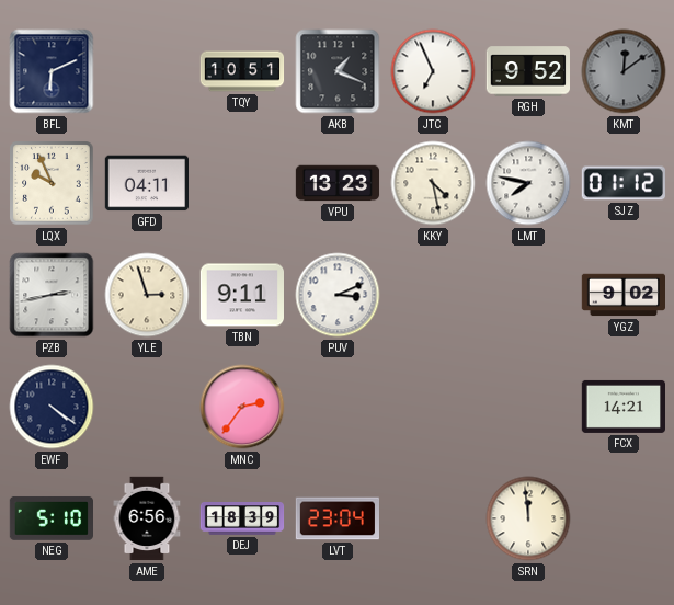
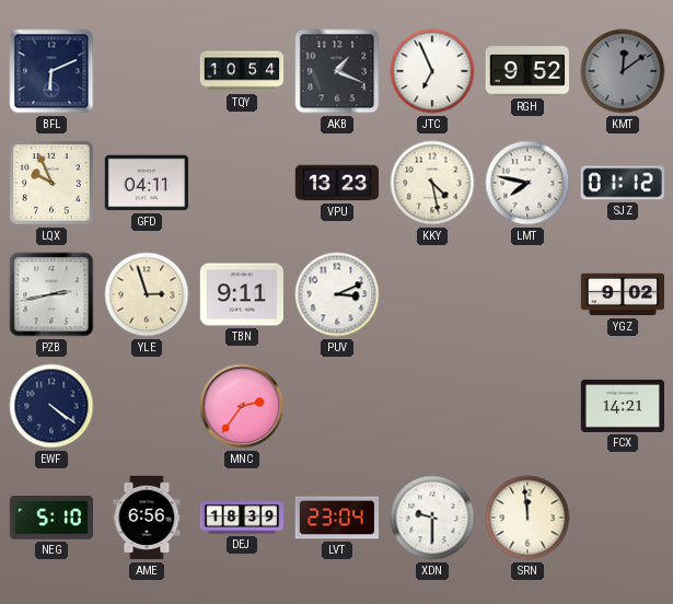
TQY: 10:51 -> 10:54
XDN: none -> 9:30
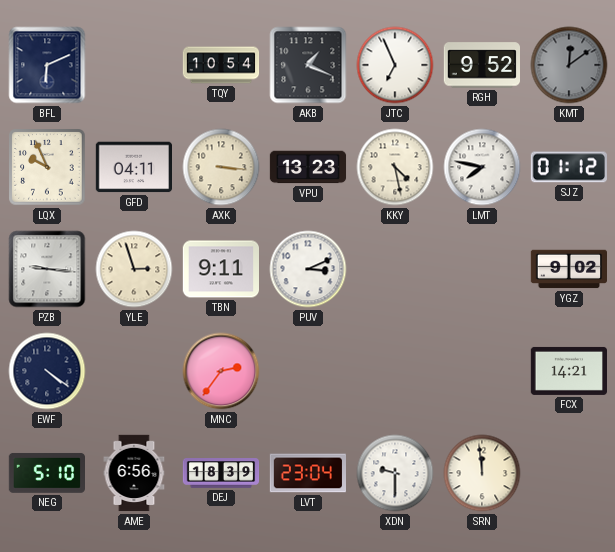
AXK: none -> 3:16
PZB: 2:43 -> 9:16
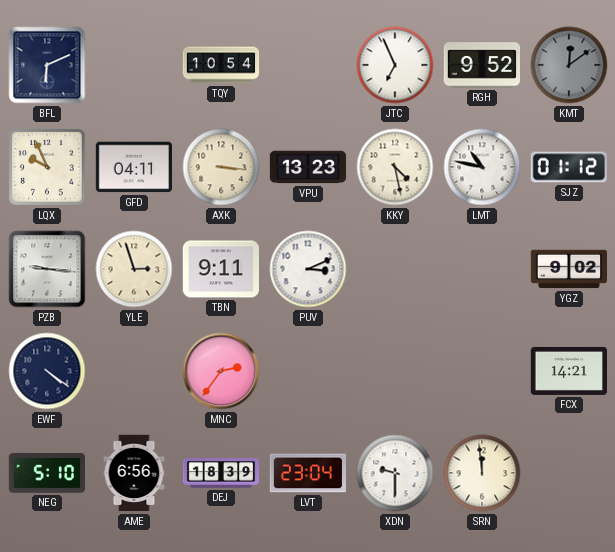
AKB: 1:19 -> none
LMT: 7:47 -> 10:47
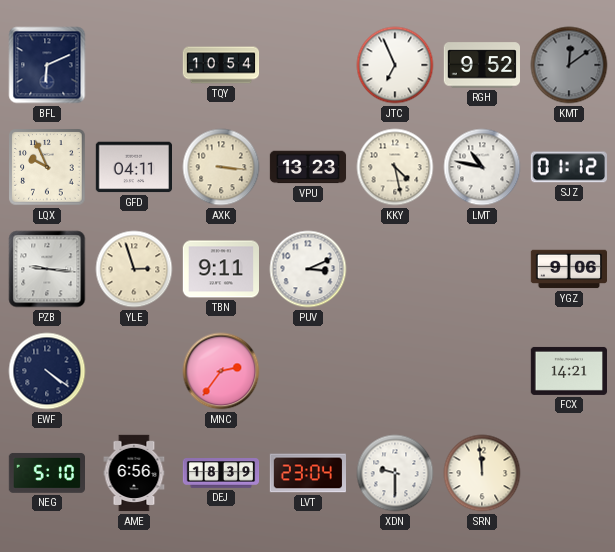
YGZ: 9:02 -> 9:06
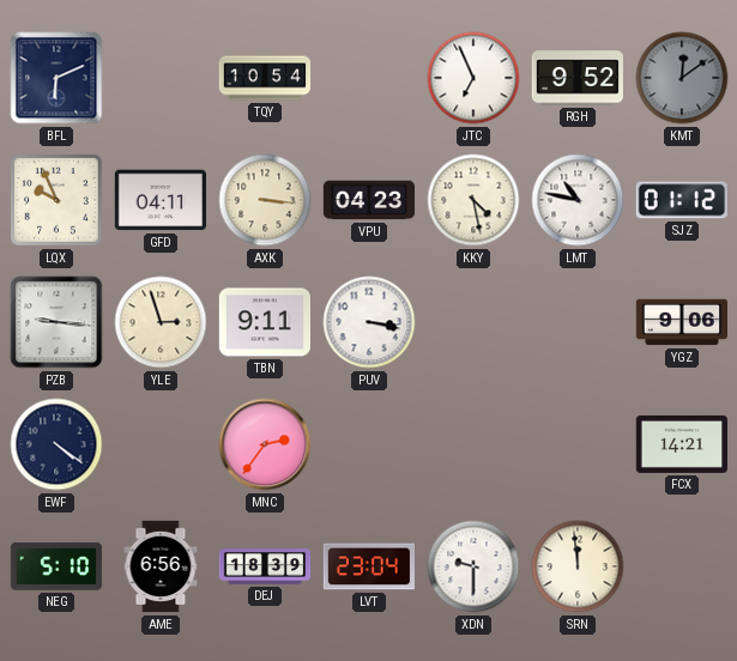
VPU: 13:23 -> 04:23
PUV: 3:11 -> 3:17
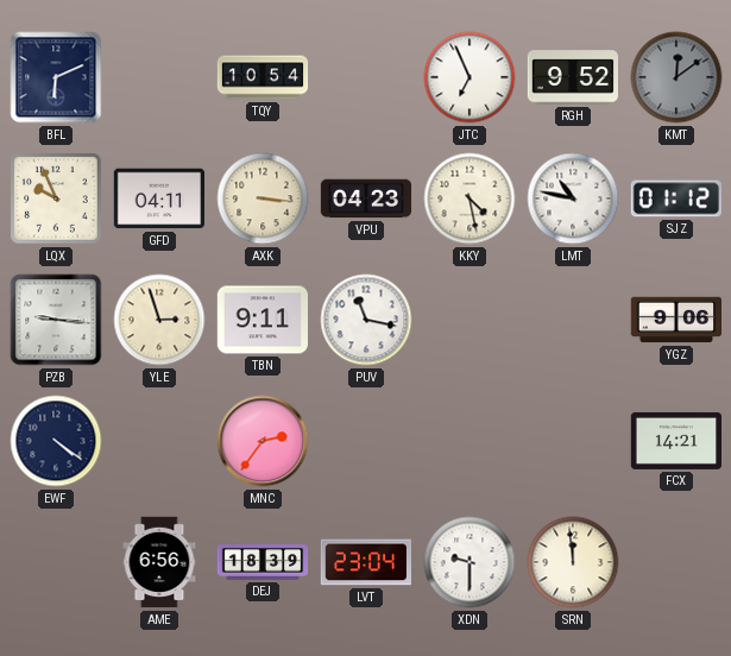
PUV: 3:17 -> 11:17
NEG: 5:10 -> none
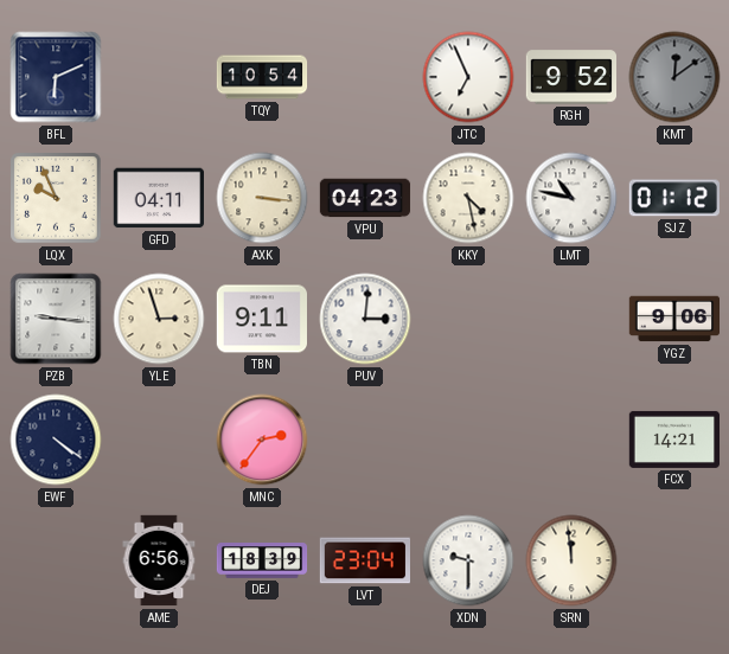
PUV: 11:17 -> 3:01
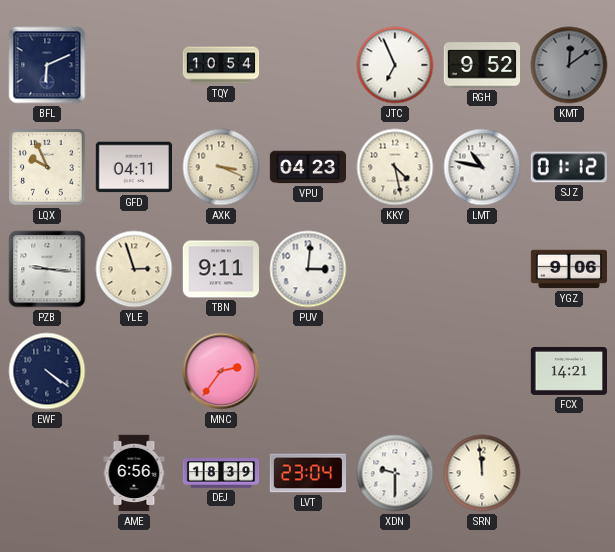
AXK: 3:16 -> 3:19
